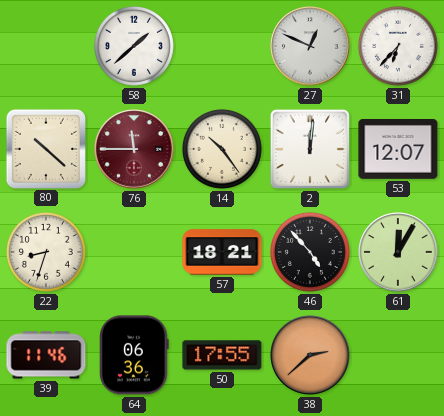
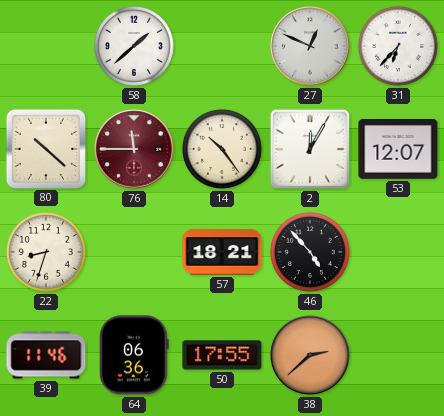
2: 12:01 -> 12:05
61: 12:05 -> none
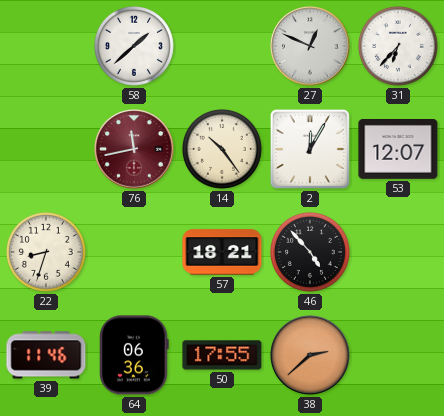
80: 10:22 -> none
76: 11:45 -> 11:43
